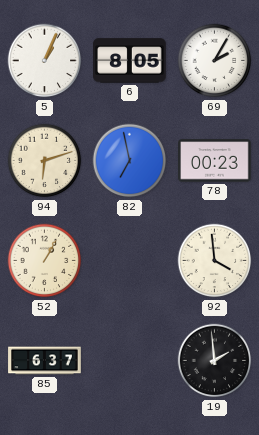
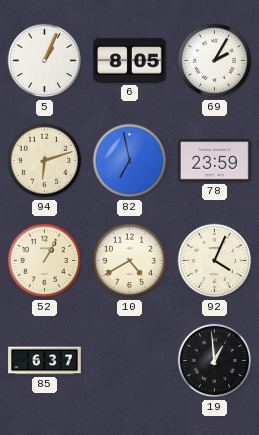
78: 00:23 -> 23:59
10: none -> 4:40
92: 3:59 -> 4:04
19: 1:59 -> 12:59
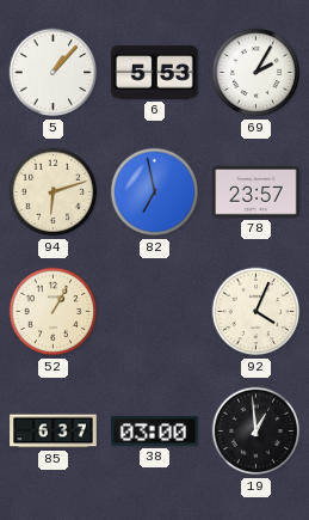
5: 1:04 -> 1:07
6: 8:05 -> 5:53
78: 23:59 -> 23:57
10: 4:40 -> none
38: none -> 03:00
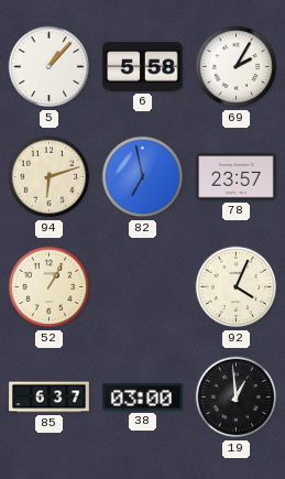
6: 5:53 -> 5:58
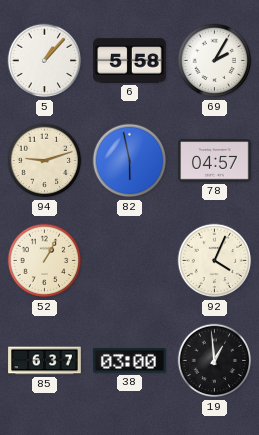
94: 6:12 -> 9:12
82: 6:58 -> 5:58
78: 23:57 -> 04:57
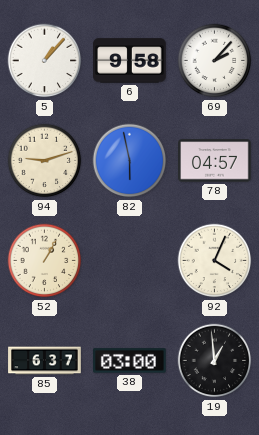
6: 5:58 -> 9:58
69: 2:05 -> 2:07
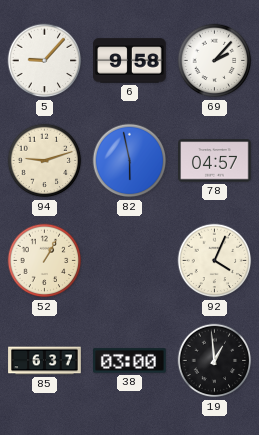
5: 1:07 -> 9:07
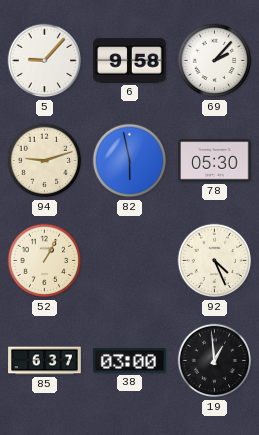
78: 04:57 -> 05:30
92: 4:04 -> 4:26
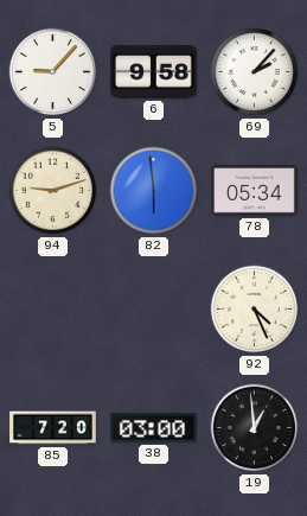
82: 5:58 -> 5:59
78: 05:30 -> 05:34
52: 1:05 -> none
85: 6:37 -> 7:20
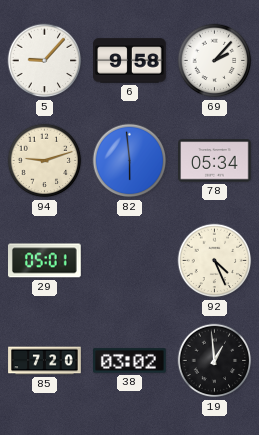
29: none -> 05:01
38: 03:00 -> 03:02
